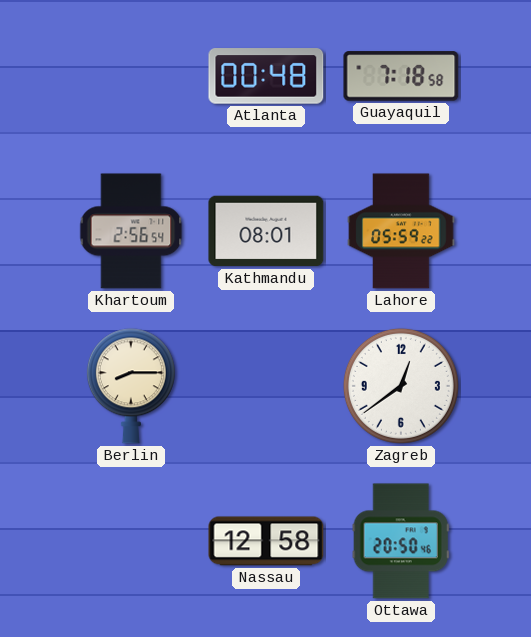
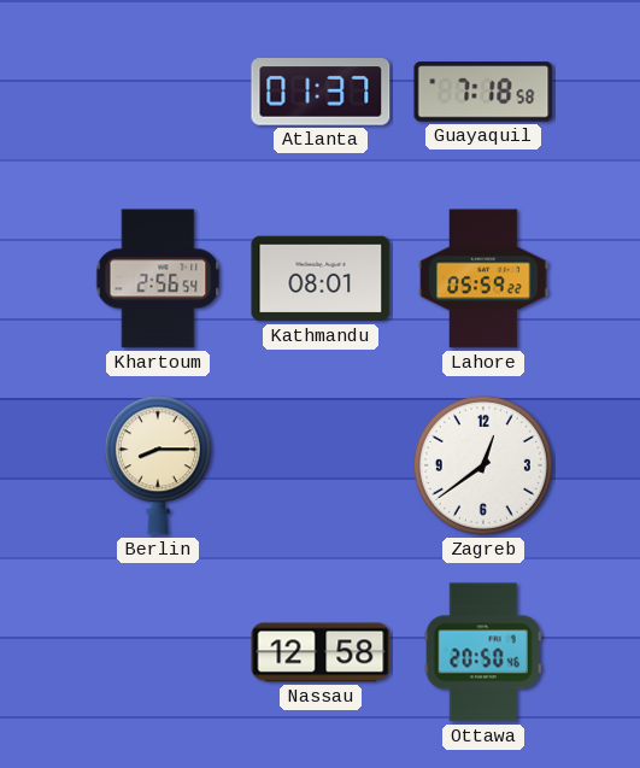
Atlanta: 00:48 -> 01:37
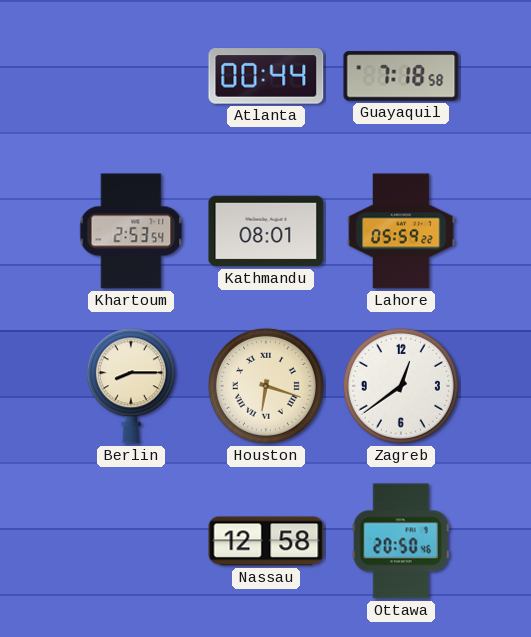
Atlanta: 01:37 -> 00:44
Khartoum: 2:56 -> 2:53
Houston: none -> 6:18
